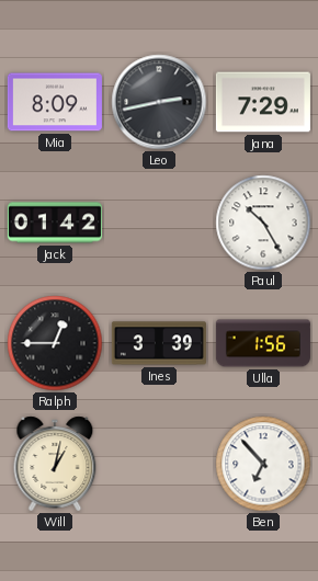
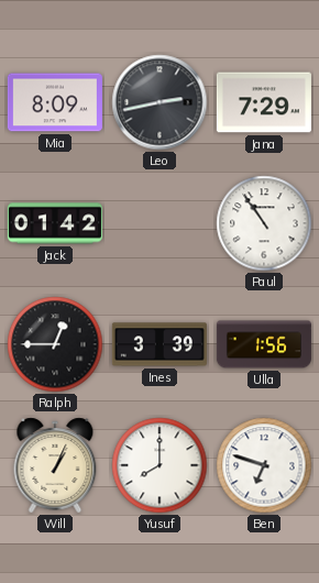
Paul: 10:25 -> 10:54
Will: 1:02 -> 1:04
Yusuf: none -> 8:00
Ben: 6:53 -> 6:48
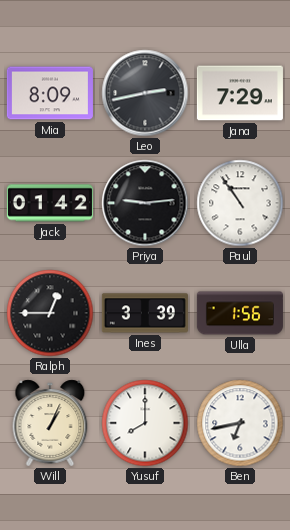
Priya: none -> 9:14
Ben: 6:48 -> 6:43
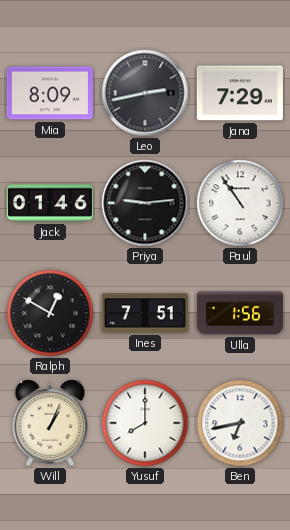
Jack: 01:42 -> 01:46
Ralph: 12:45 -> 12:50
Ines: 3:39 -> 7:51
